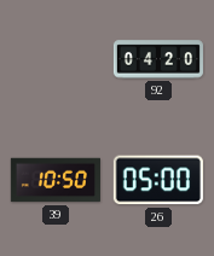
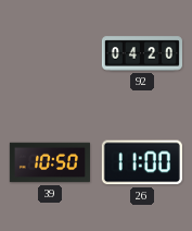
26: 05:00 -> 11:00
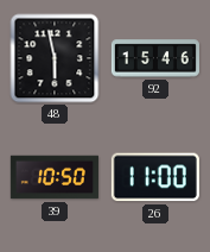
48: none -> 5:58
92: 04:20 -> 15:46
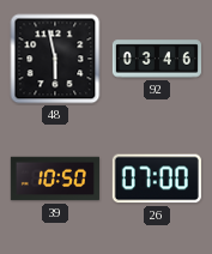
92: 15:46 -> 03:46
26: 11:00 -> 07:00
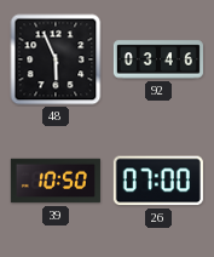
48: 5:58 -> 5:56
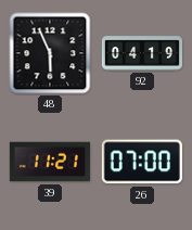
92: 03:46 -> 04:19
39: 10:50 -> 11:21
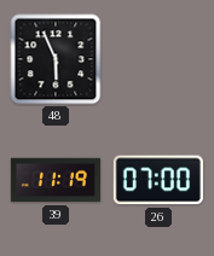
92: 04:19 -> none
39: 11:21 -> 11:19
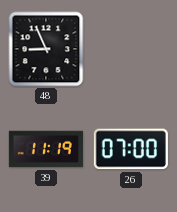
48: 5:56 -> 8:56
